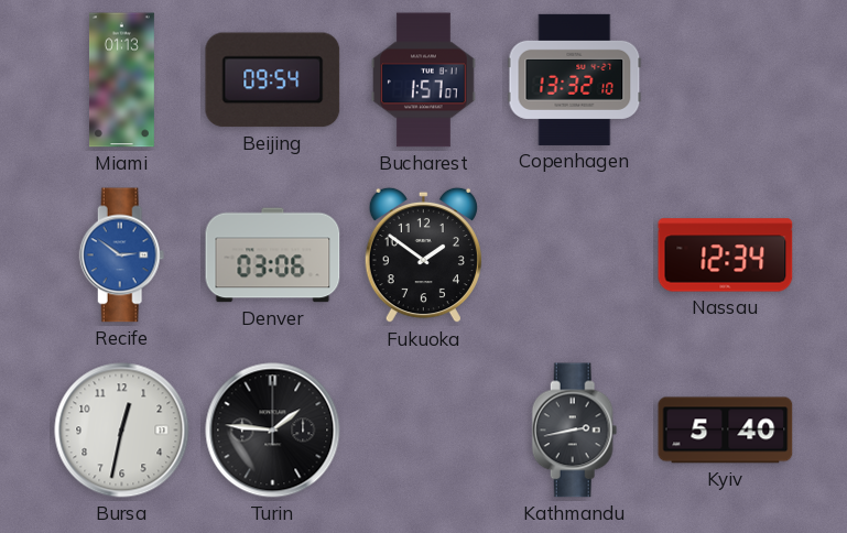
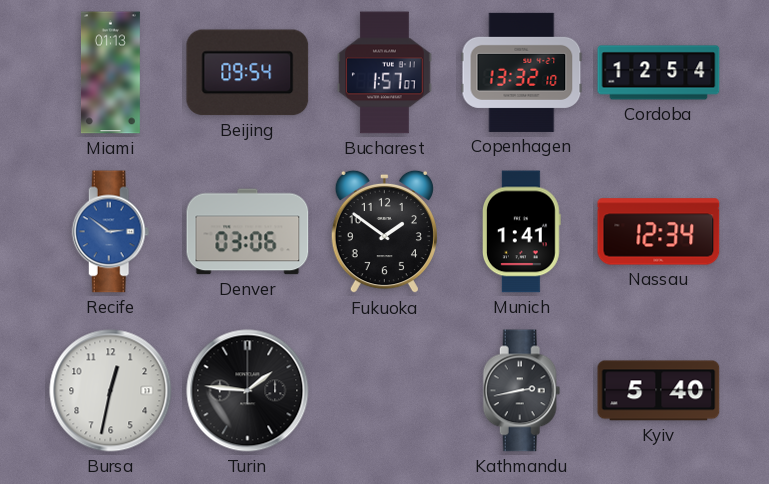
Cordoba: none -> 12:54
Munich: none -> 1:41
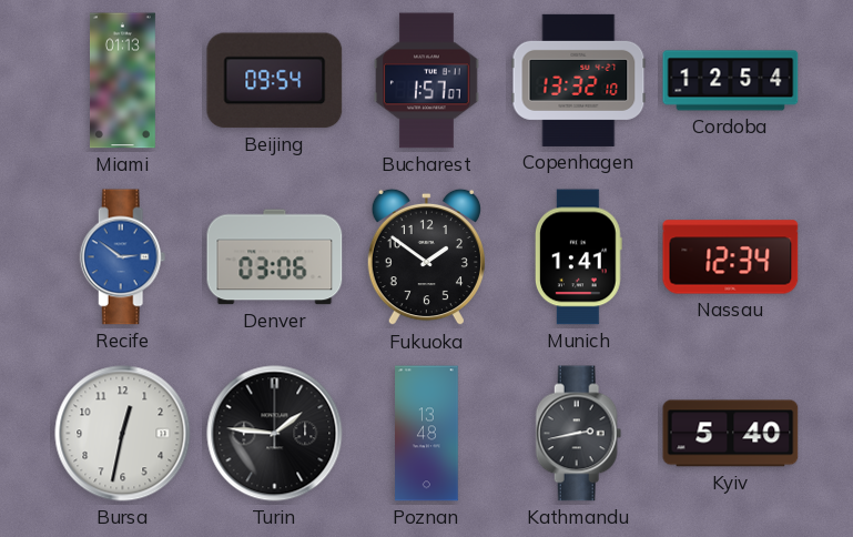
Poznan: none -> 13:48
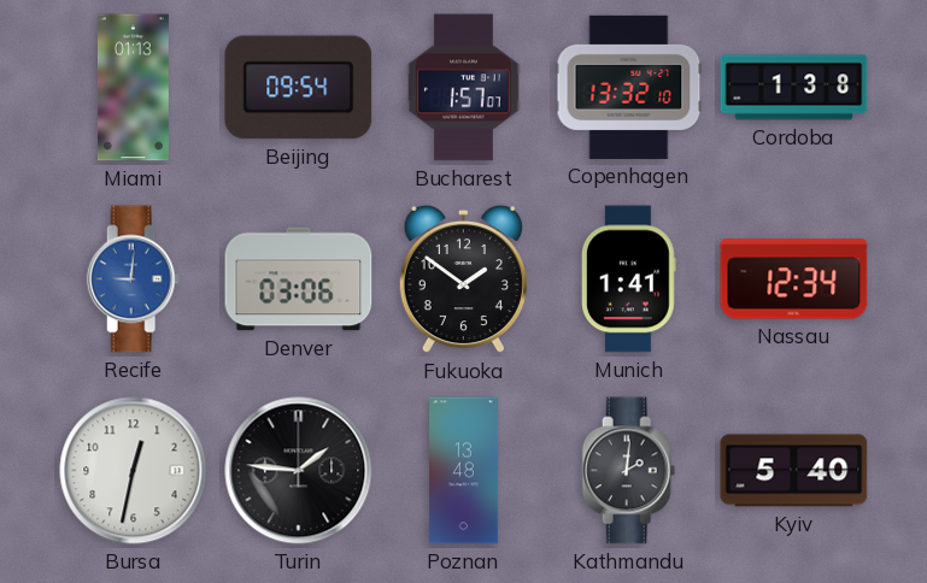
Cordoba: 12:54 -> 1:38
Recife: 2:51 -> 9:01
Kathmandu: 2:43 -> 2:01
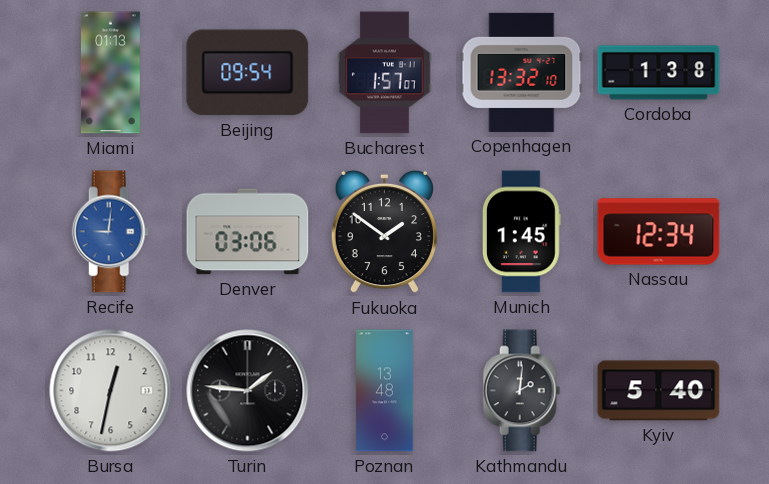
Munich: 1:41 -> 1:45
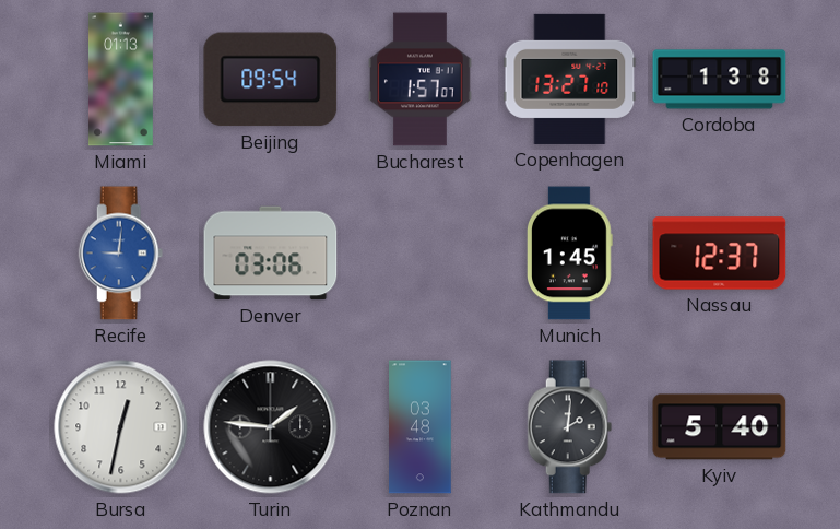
Copenhagen: 13:32 -> 13:27
Fukuoka: 1:51 -> none
Nassau: 12:34 -> 12:37
Poznan: 13:48 -> 03:48
